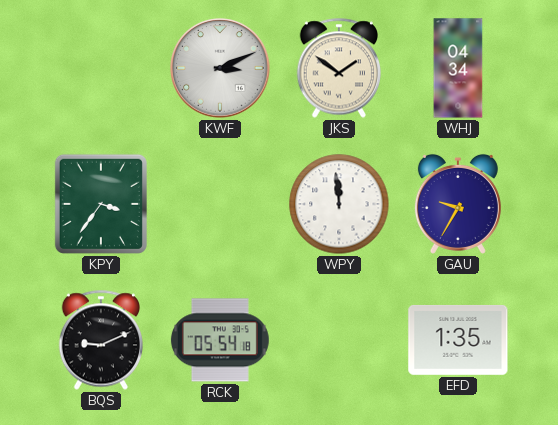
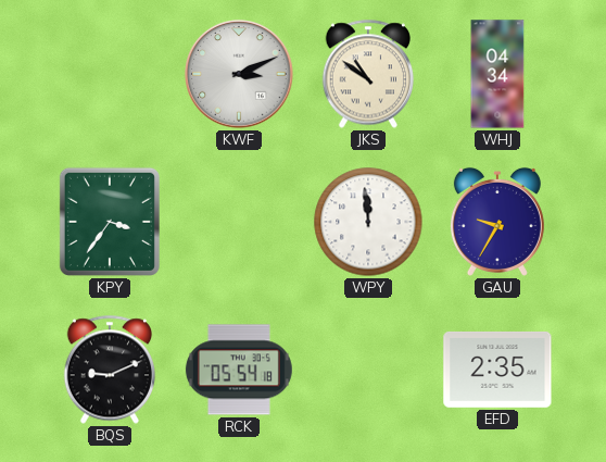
JKS: 1:51 -> 10:51
EFD: 1:35 -> 2:35
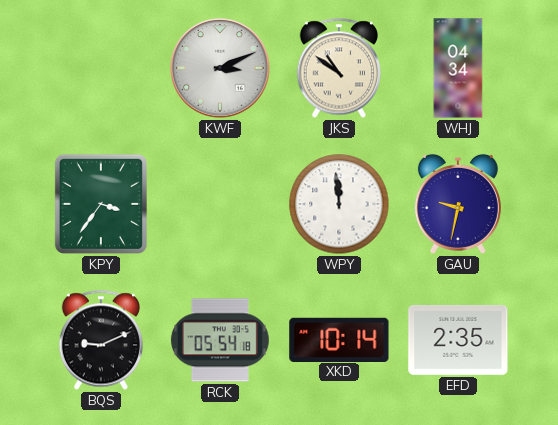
GAU: 9:35 -> 9:32
XKD: none -> 10:14
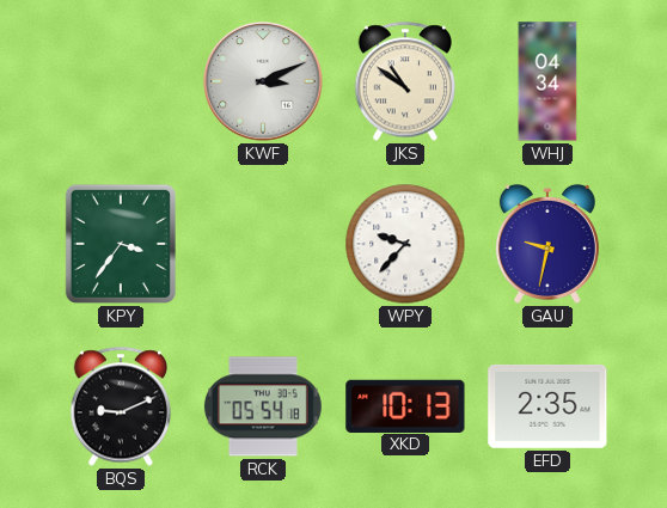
WPY: 11:59 -> 9:37
XKD: 10:14 -> 10:13
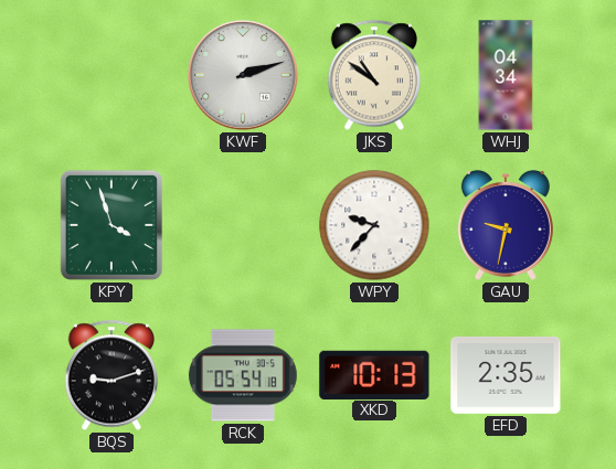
KWF: 3:11 -> 2:12
KPY: 3:36 -> 3:57
BQS: 9:11 -> 9:12
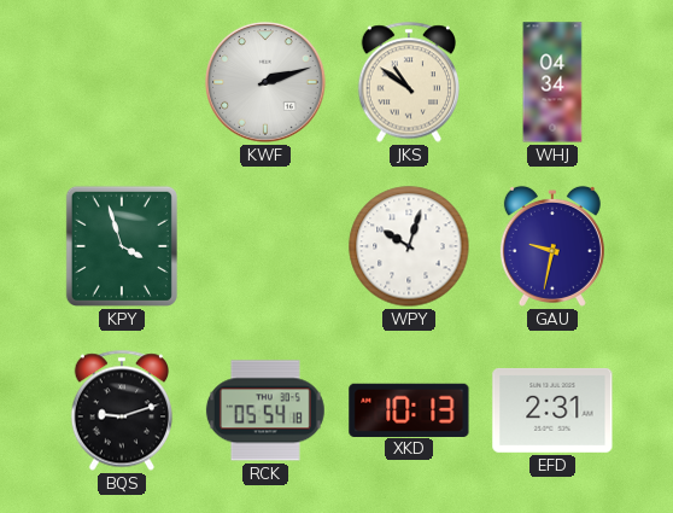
WPY: 9:37 -> 10:03
EFD: 2:35 -> 2:31
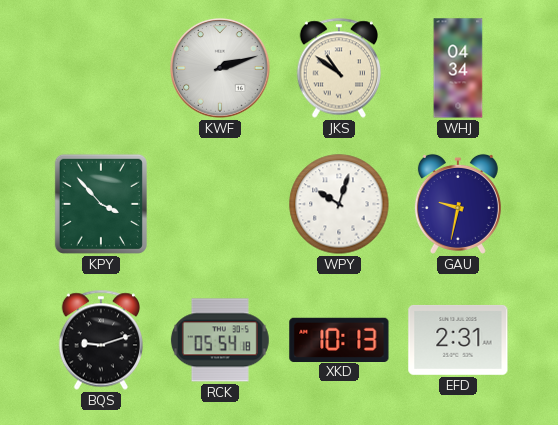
KPY: 3:57 -> 3:53
